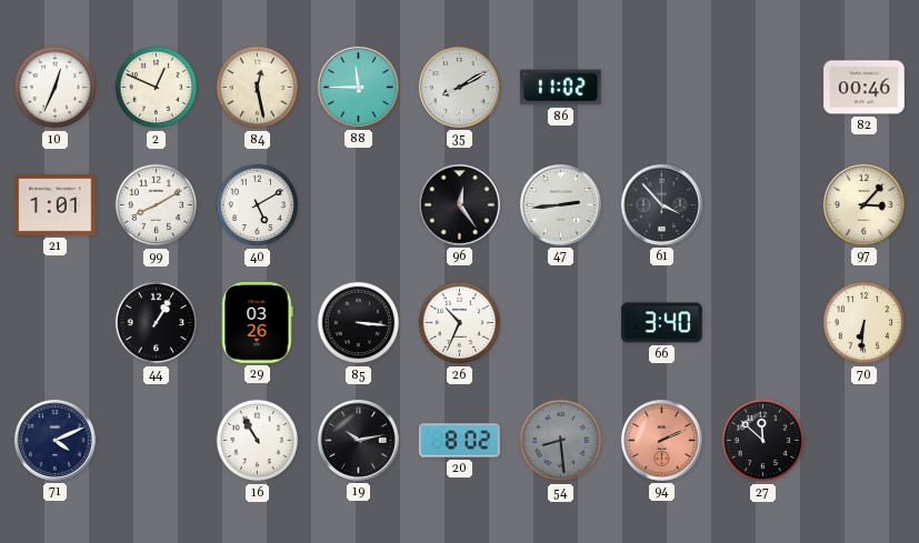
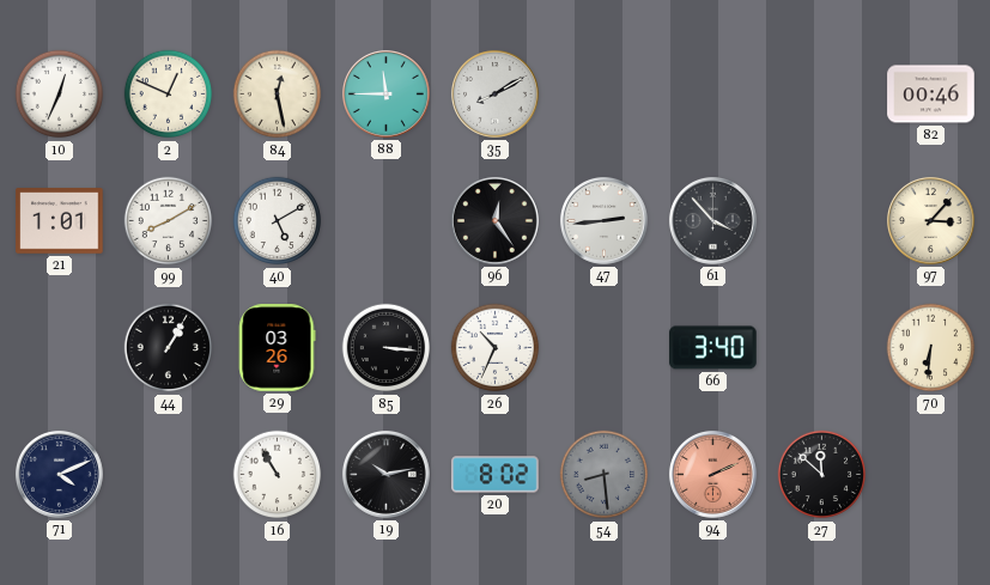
86: 11:02 -> none
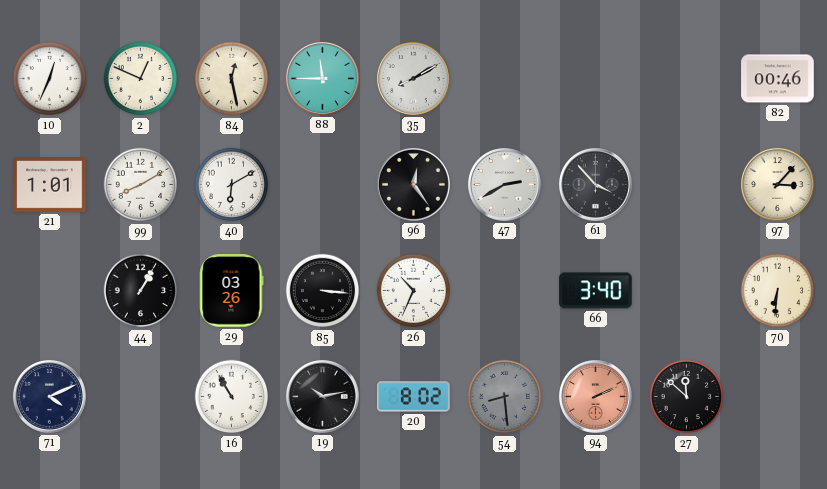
40: 5:10 -> 6:10
47: 2:44 -> 2:40
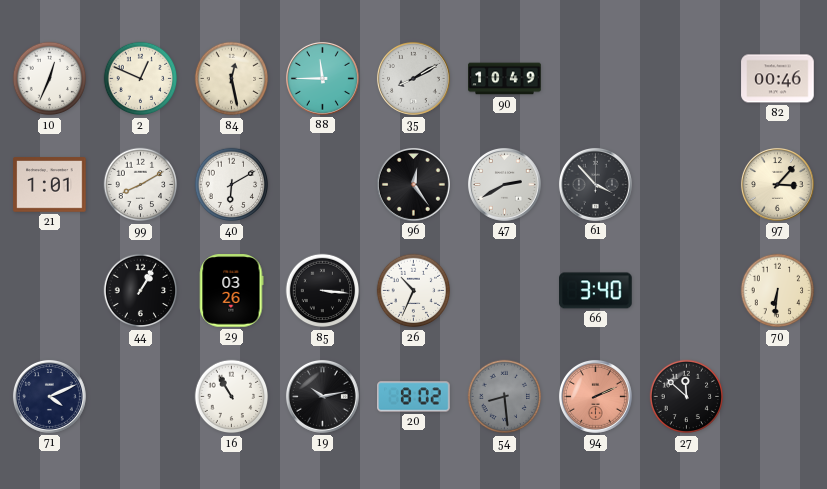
90: none -> 10:49
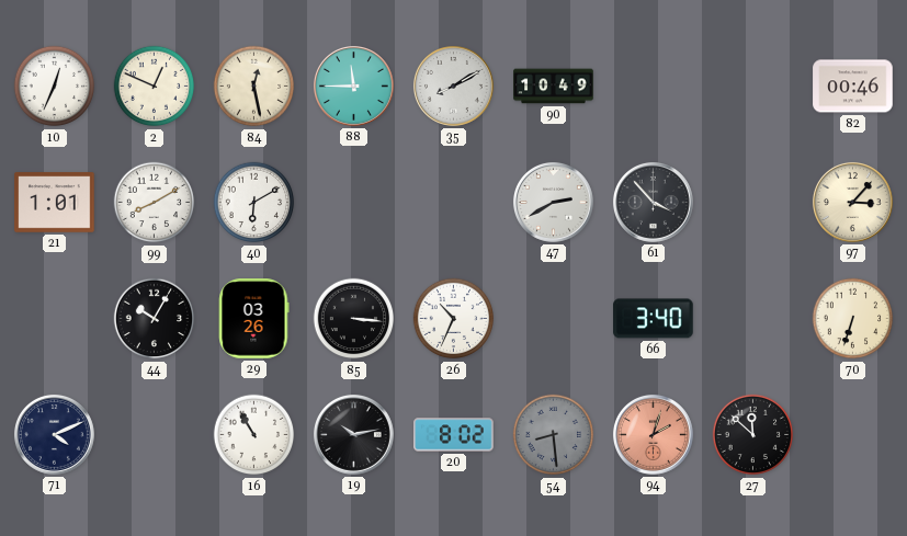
96: 12:24 -> none
44: 1:05 -> 10:05
70: 6:31 -> 6:33
94: 2:11 -> 2:03
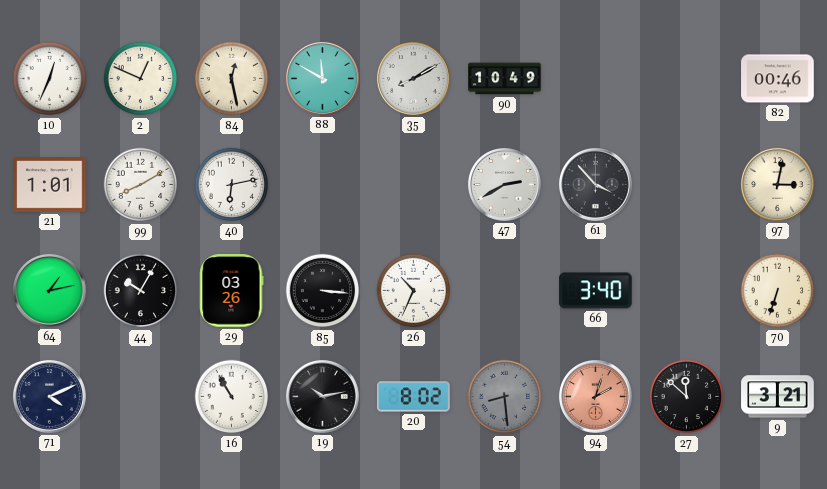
88: 11:45 -> 11:50
40: 6:10 -> 6:13
97: 3:07 -> 3:02
64: none -> 1:13
9: none -> 3:21
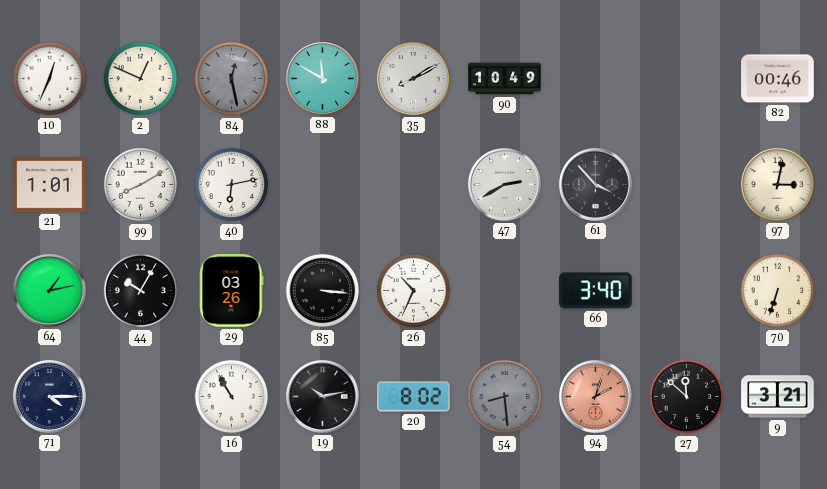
84 dial: cream -> grey
71: 4:11 -> 4:15
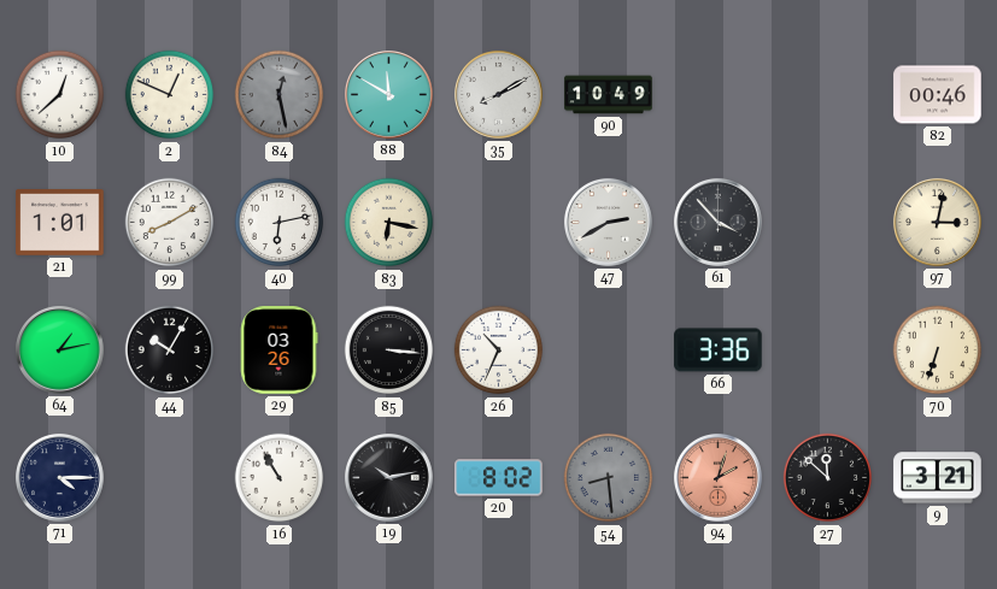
10: 12:34 -> 12:38
83: none -> 6:17
66: 3:40 -> 3:36
